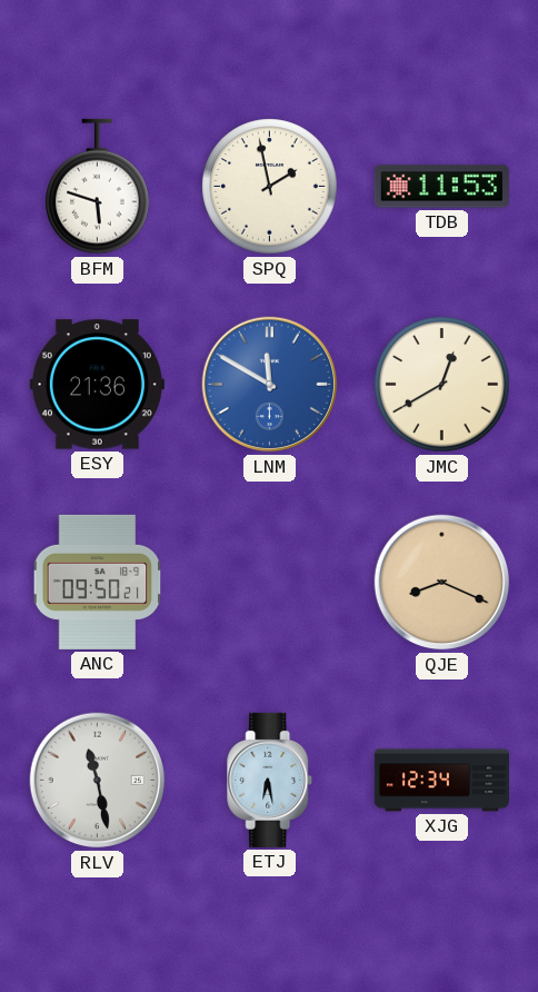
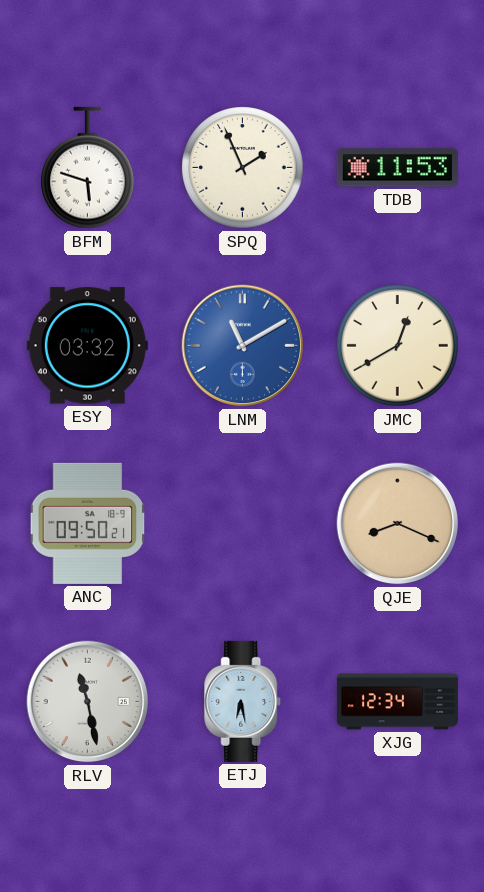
SPQ: 1:58 -> 1:56
ESY: 21:36 -> 03:32
LNM: 11:50 -> 11:10
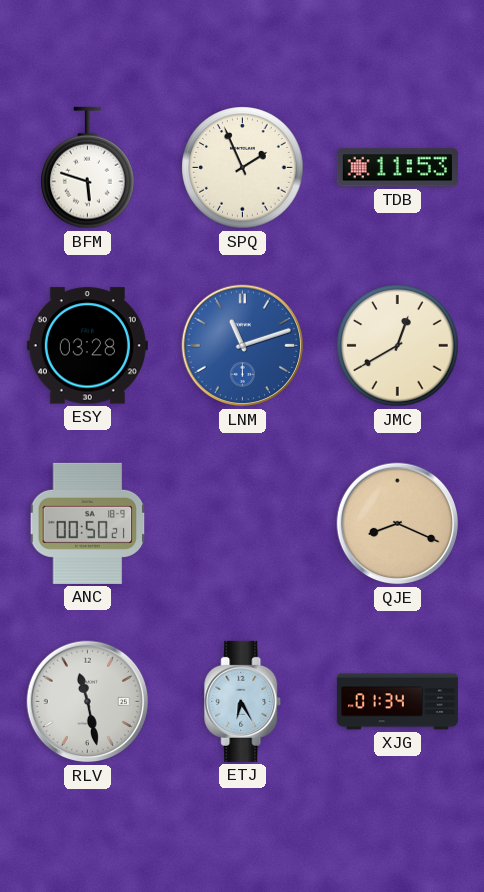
ESY: 03:32 -> 03:28
LNM: 11:10 -> 11:12
ANC: 09:50 -> 00:50
ETJ: 6:28 -> 6:25
XJG: 12:34 -> 01:34
